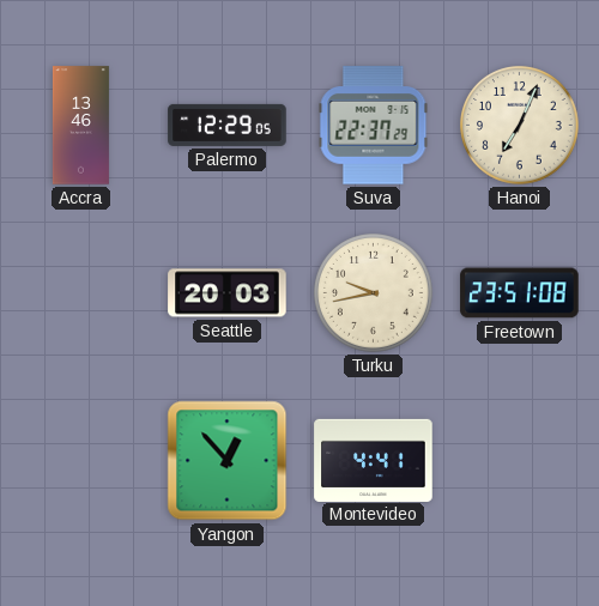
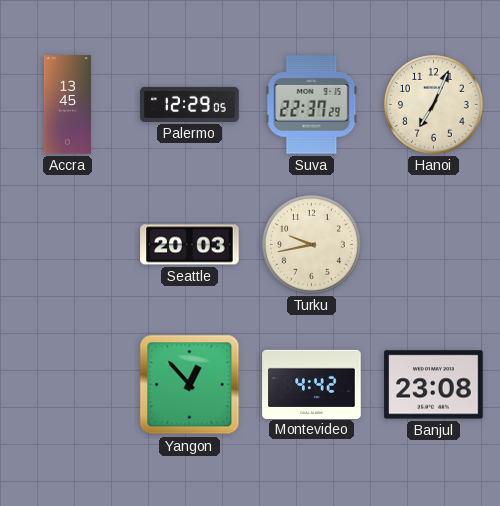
Accra: 13:46 -> 13:45
Freetown: 23:51 -> none
Montevideo: 4:41 -> 4:42
Banjul: none -> 23:08
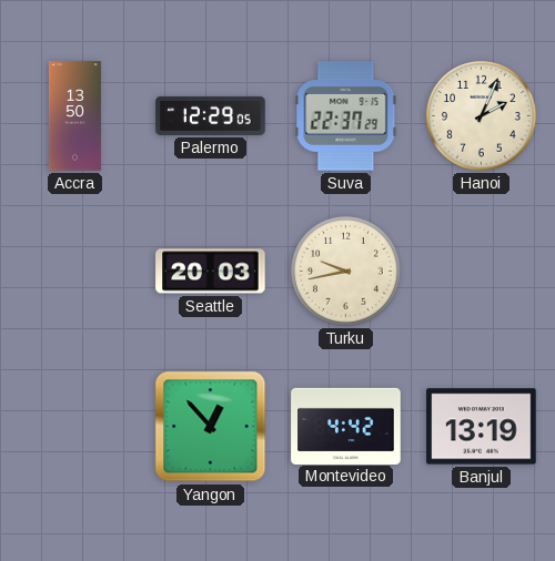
Accra: 13:45 -> 13:50
Hanoi: 7:04 -> 2:04
Banjul: 23:08 -> 13:19
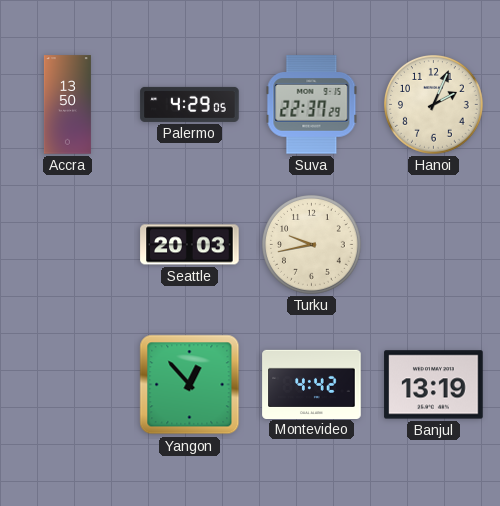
Palermo: 12:29 -> 4:29
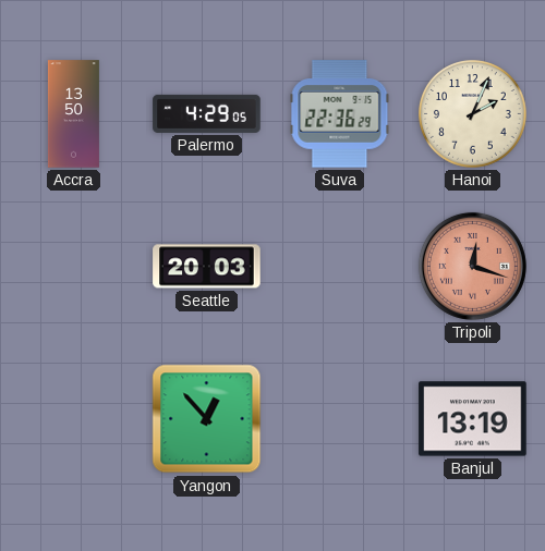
Suva: 22:37 -> 22:36
Turku: 9:43 -> none
Tripoli: none -> 12:18
Montevideo: 4:42 -> none
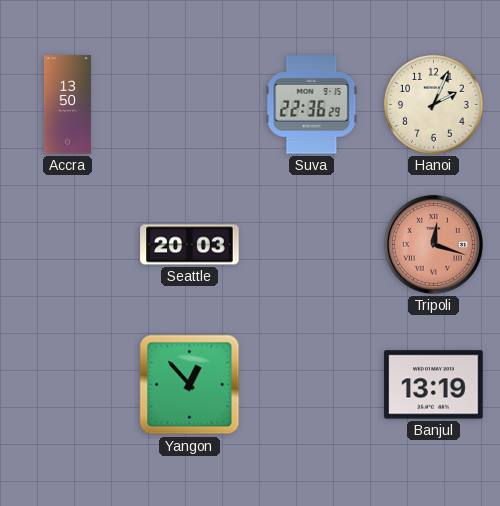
Palermo: 4:29 -> none
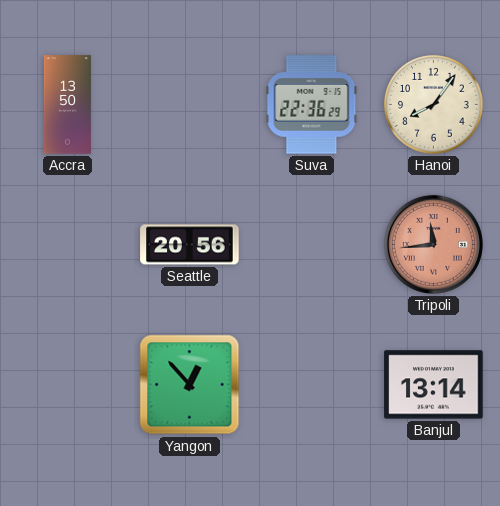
Hanoi: 2:04 -> 8:06
Seattle: 20:03 -> 20:56
Tripoli: 12:18 -> 11:44
Banjul: 13:19 -> 13:14
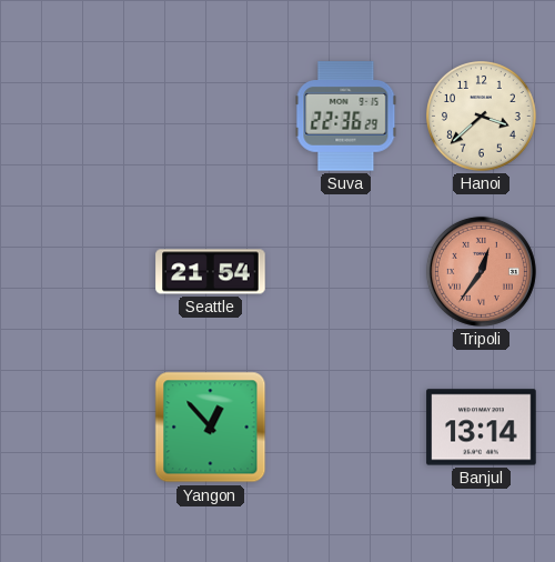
Accra: 13:50 -> none
Hanoi: 8:06 -> 3:38
Seattle: 20:56 -> 21:54
Tripoli: 11:44 -> 12:36
